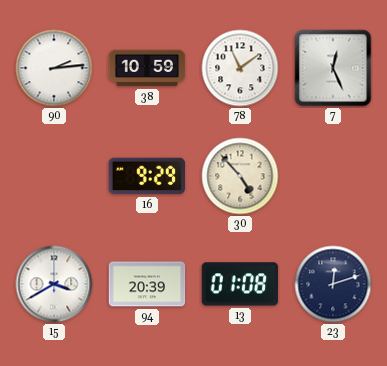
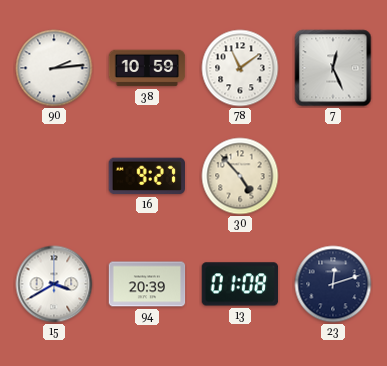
16: 9:29 -> 9:27
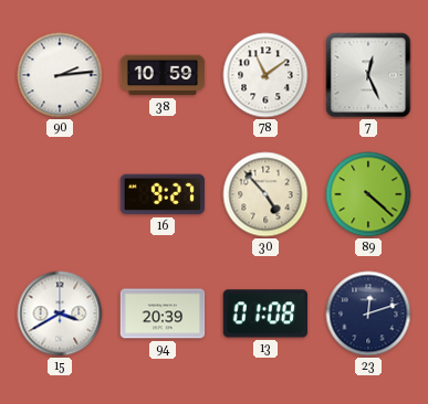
89: none -> 4:22
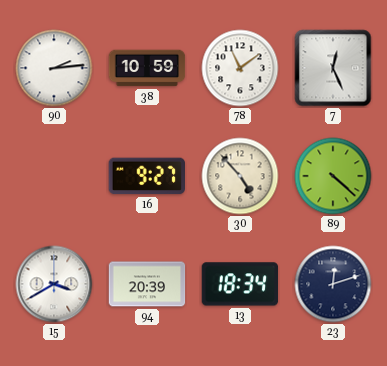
13: 01:08 -> 18:34
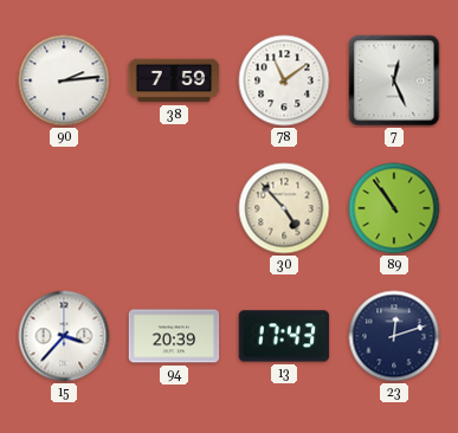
38: 10:59 -> 7:59
16: 9:27 -> none
89: 4:22 -> 10:54
15: 3:40 -> 3:37
13: 18:34 -> 17:43
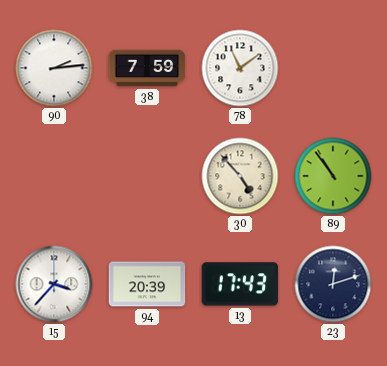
7: 12:26 -> none
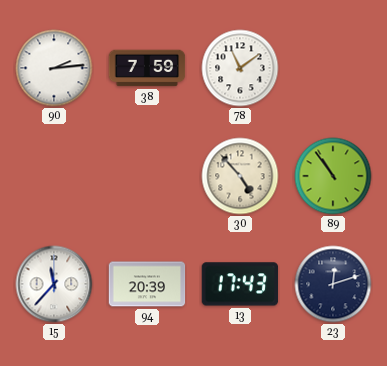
15: 3:37 -> 11:37
